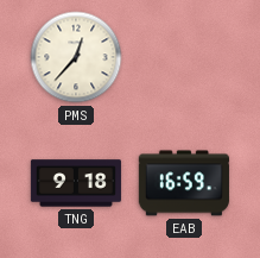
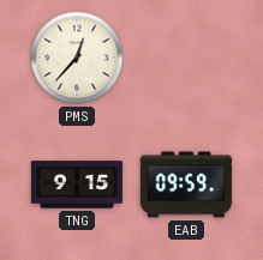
TNG: 9:18 -> 9:15
EAB: 16:59 -> 09:59
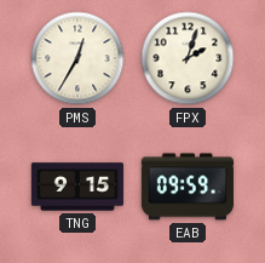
PMS: 12:37 -> 12:35
FPX: none -> 2:03
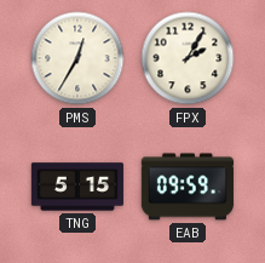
FPX: 2:03 -> 2:05
TNG: 9:15 -> 5:15
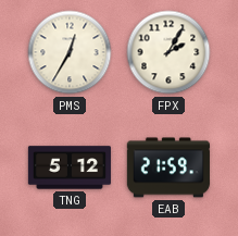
TNG: 5:15 -> 5:12
EAB: 09:59 -> 21:59
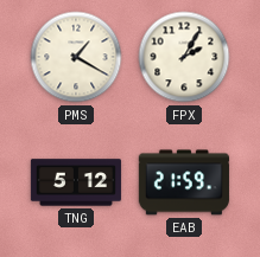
PMS: 12:35 -> 1:20
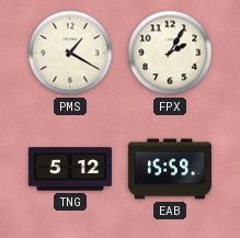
EAB: 21:59 -> 15:59
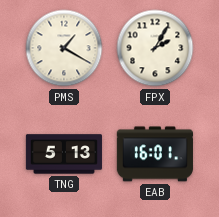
TNG: 5:12 -> 5:13
EAB: 15:59 -> 16:01
